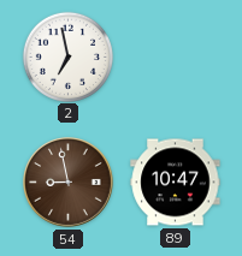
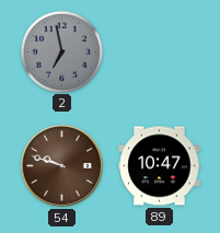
2 dial: white -> grey
54: 8:58 -> 9:48
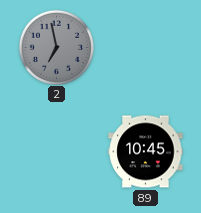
54: 9:48 -> none
89: 10:47 -> 10:45
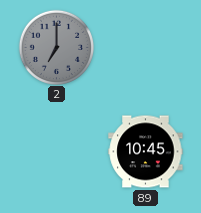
2: 6:58 -> 7:00
